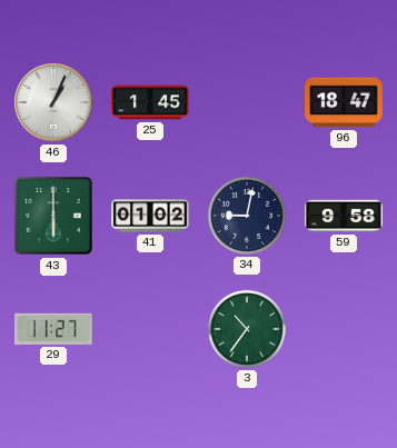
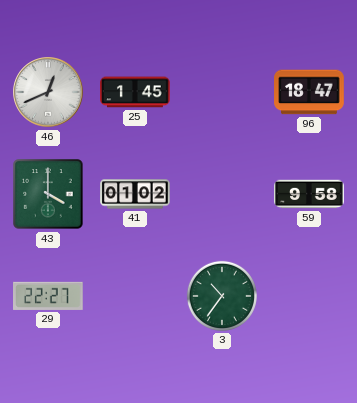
46: 1:04 -> 12:41
43: 6:00 -> 4:00
34: 9:02 -> none
29: 11:27 -> 22:27
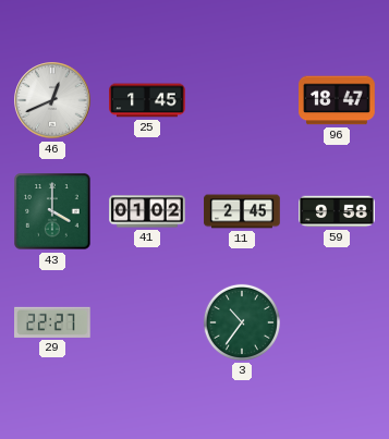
11: none -> 2:45
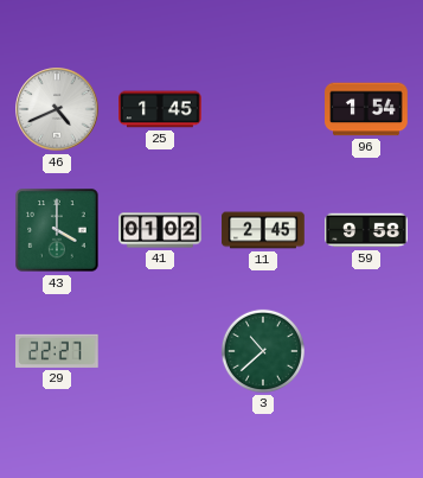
46: 12:41 -> 4:41
96: 18:47 -> 1:54
3: 10:36 -> 10:38
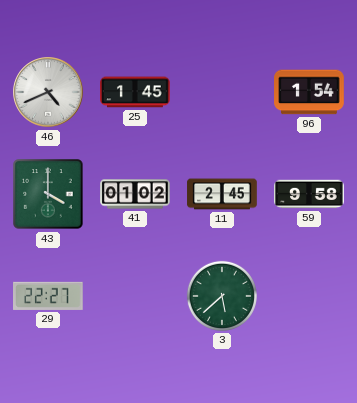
3: 10:38 -> 5:38
